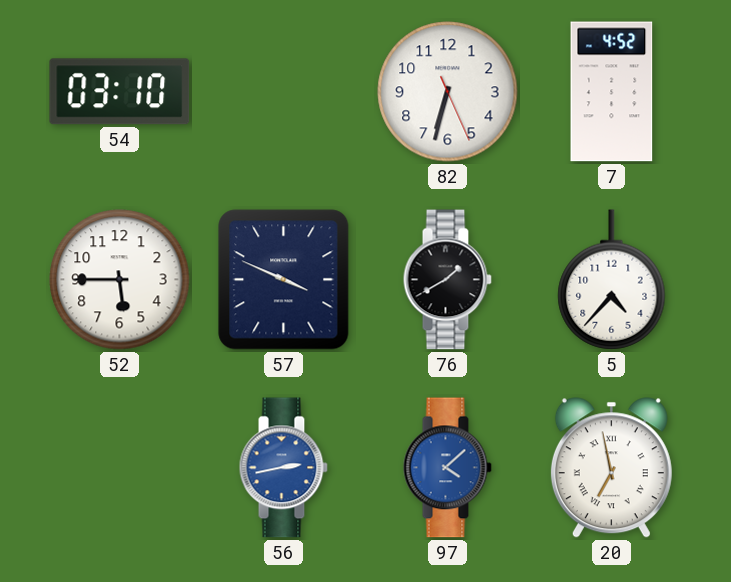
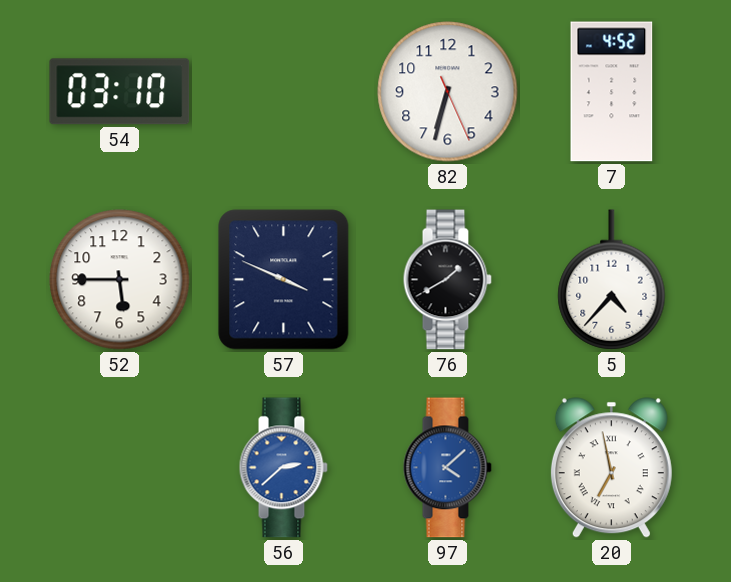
56: 2:43 -> 2:38
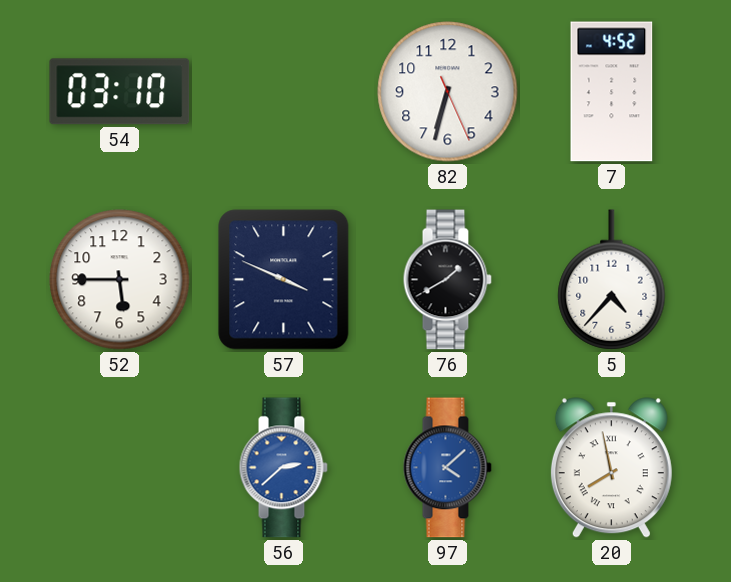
20: 6:58 -> 7:58
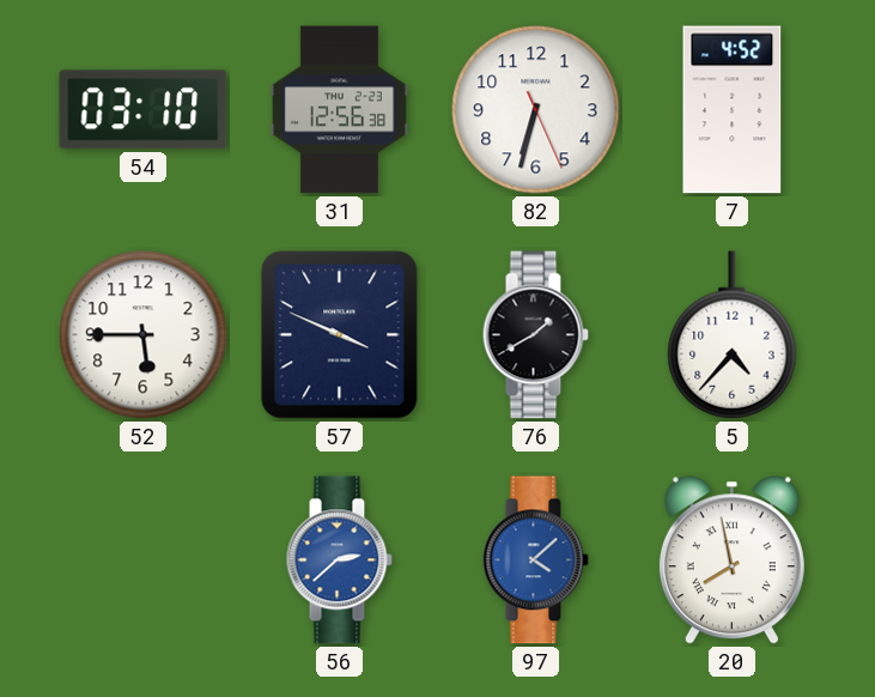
31: none -> 12:56
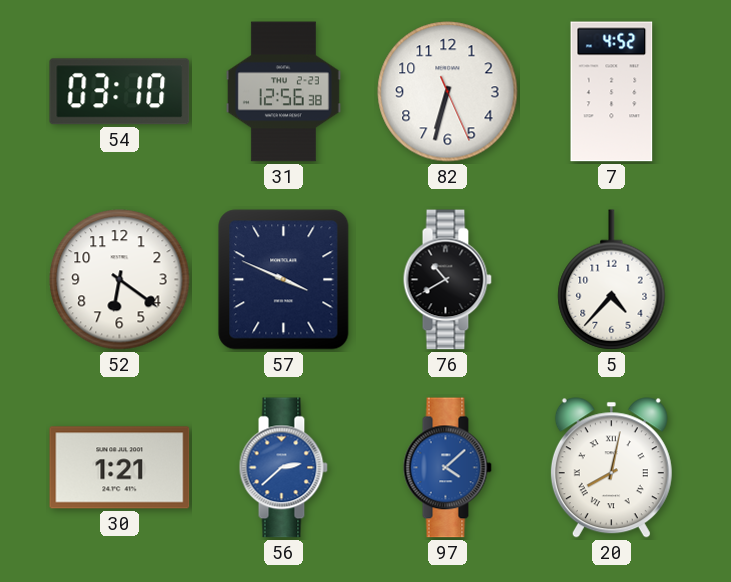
52: 5:45 -> 6:21
76: 1:40 -> 10:40
30: none -> 1:21
20: 7:58 -> 8:02
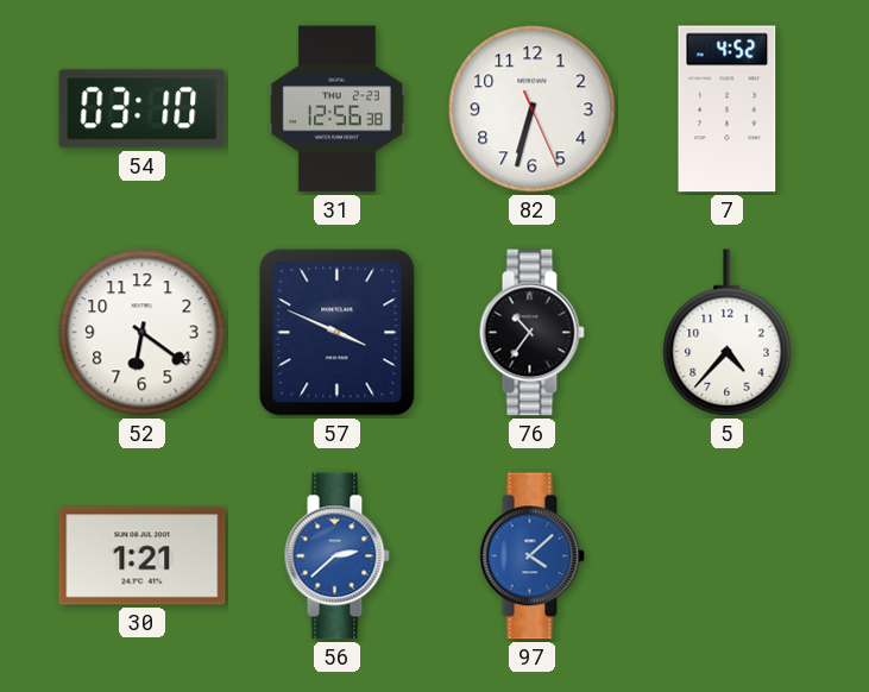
76: 10:40 -> 10:36
20: 8:02 -> none
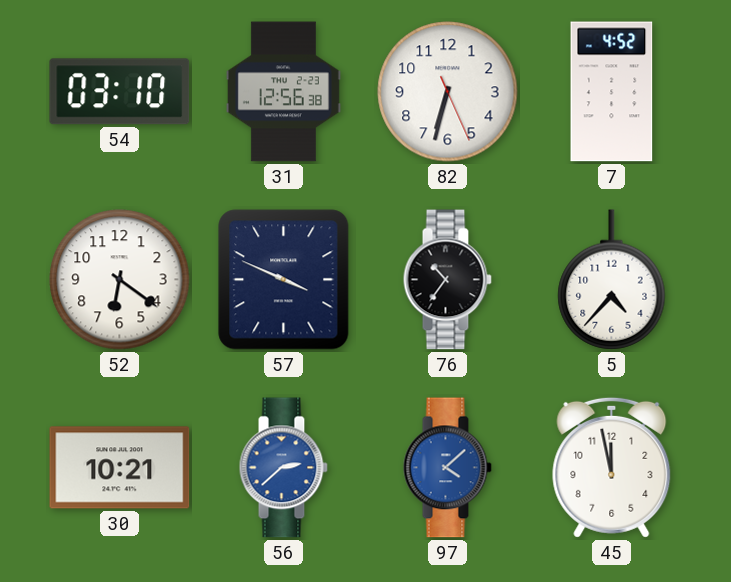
30: 1:21 -> 10:21
45: none -> 11:58
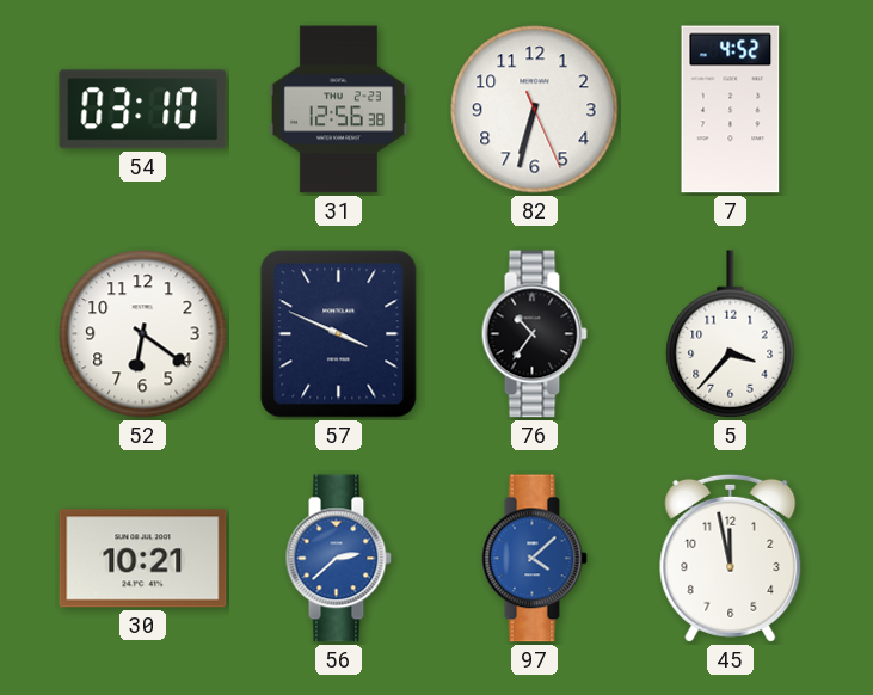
5: 4:37 -> 3:37
